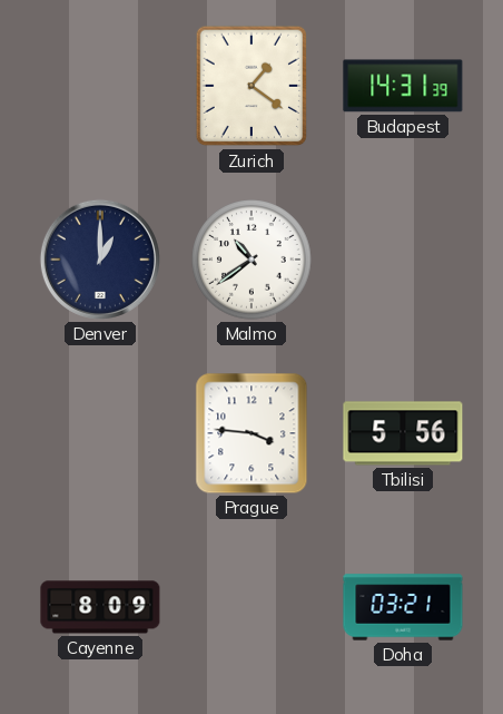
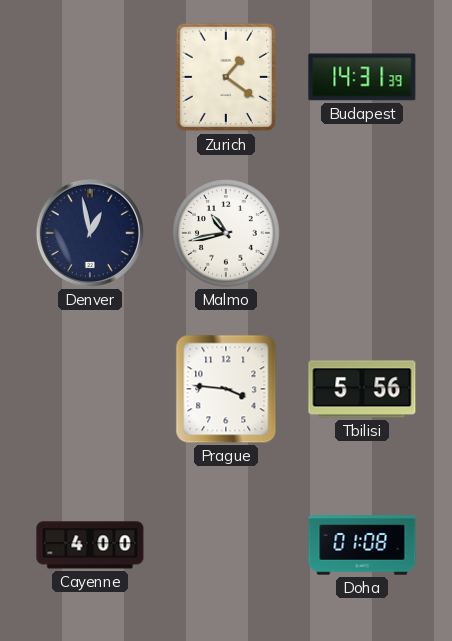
Denver: 1:00 -> 12:58
Malmo: 10:39 -> 10:43
Cayenne: 8:09 -> 4:00
Doha: 03:21 -> 01:08
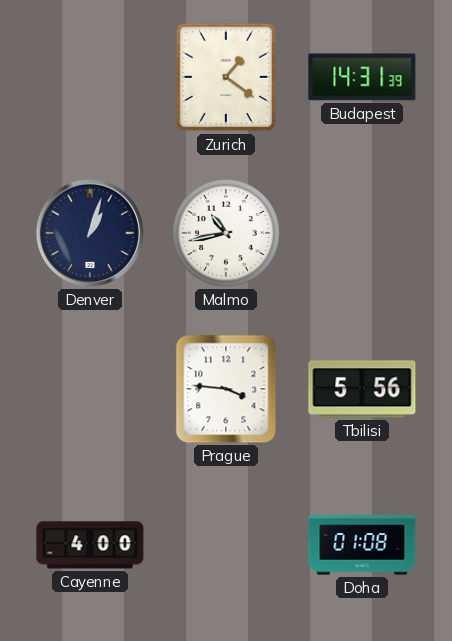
Denver: 12:58 -> 1:03
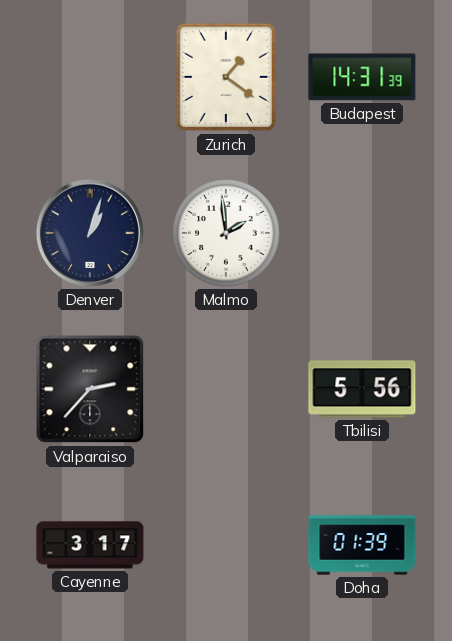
Malmo: 10:43 -> 1:59
Valparaiso: none -> 2:37
Prague: 3:46 -> none
Cayenne: 4:00 -> 3:17
Doha: 01:08 -> 01:39
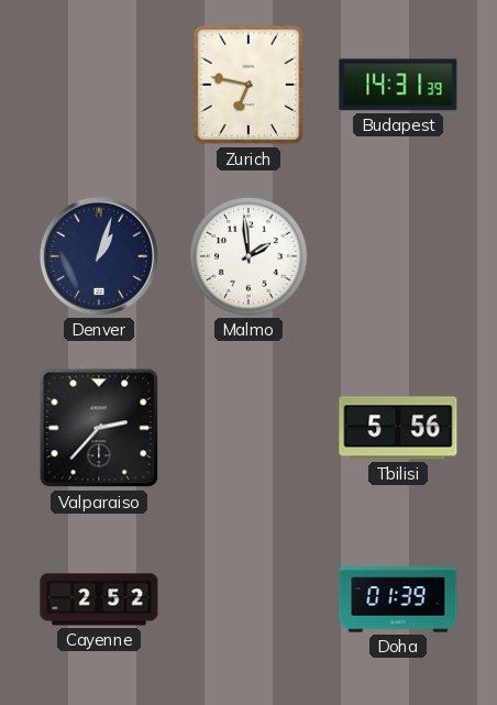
Zurich: 1:21 -> 6:47
Cayenne: 3:17 -> 2:52
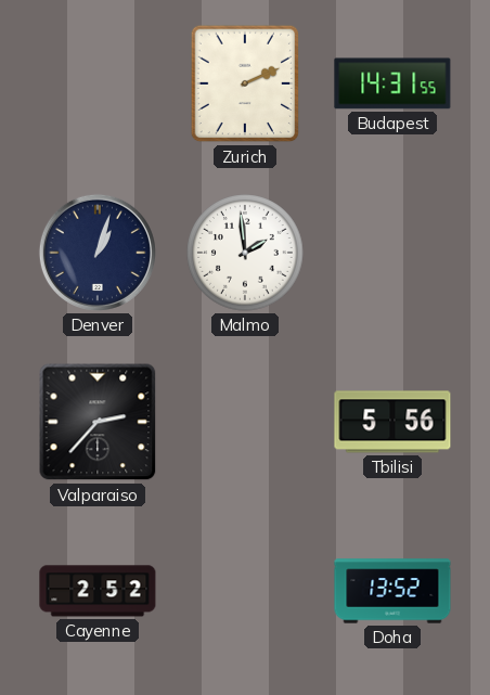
Zurich: 6:47 -> 2:11
Budapest: 14:31:39 -> 14:31:55
Doha: 01:39 -> 13:52
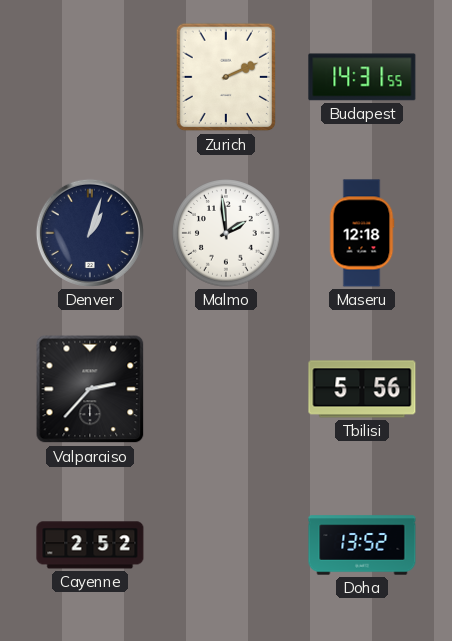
Maseru: none -> 12:18
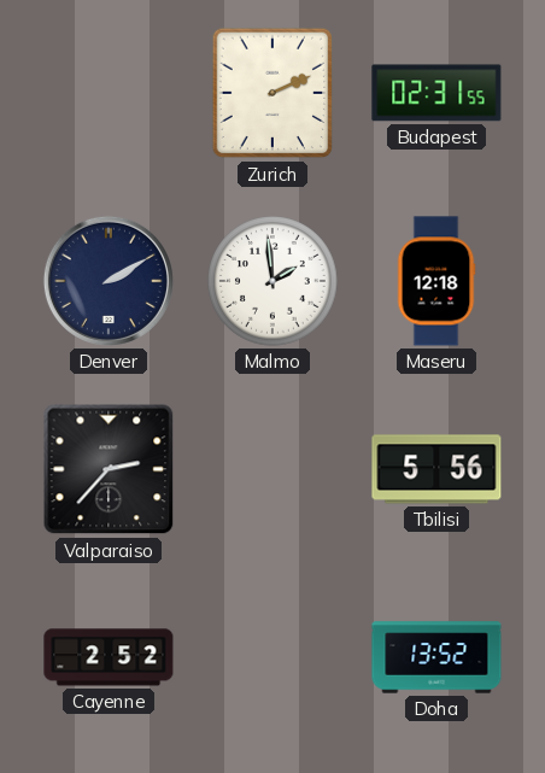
Budapest: 14:31 -> 02:31
Denver: 1:03 -> 2:10
